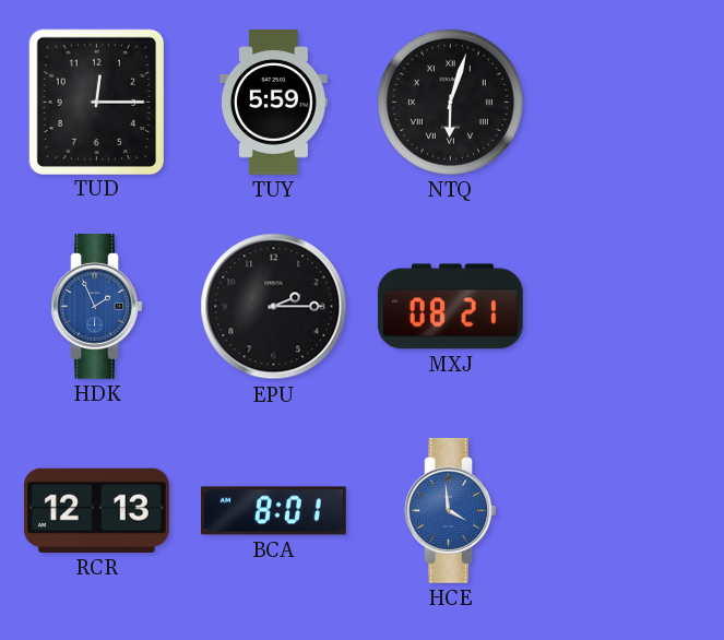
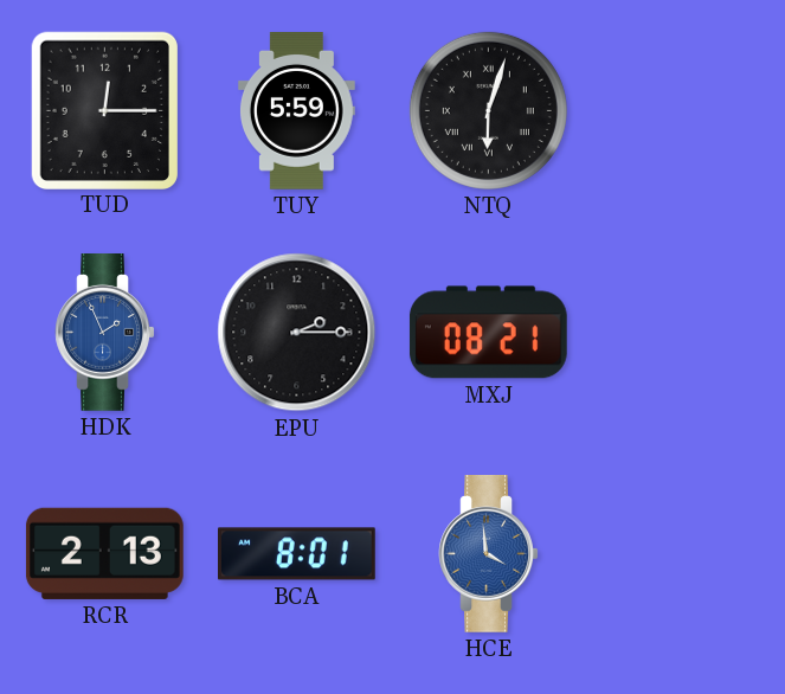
RCR: 12:13 -> 2:13
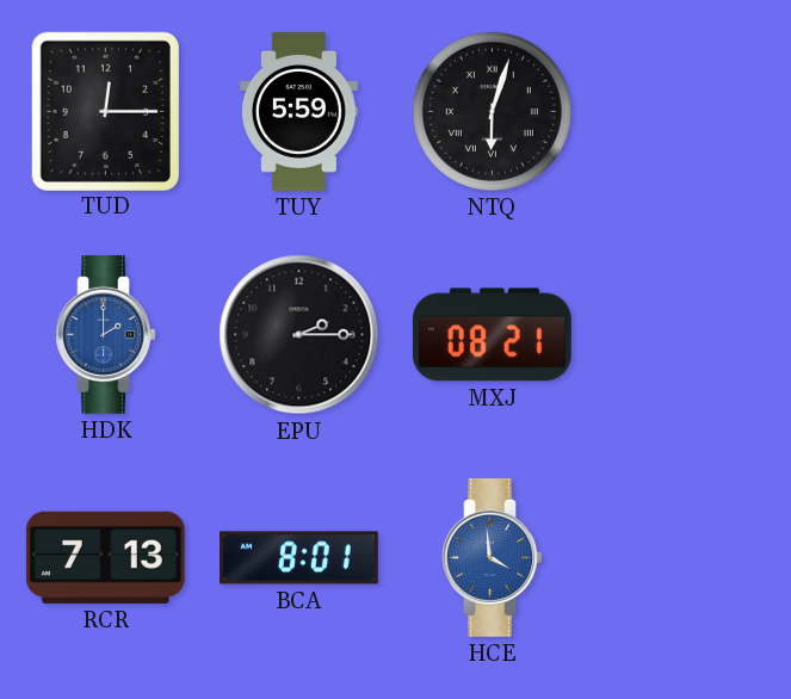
HDK: 1:56 -> 2:00
RCR: 2:13 -> 7:13
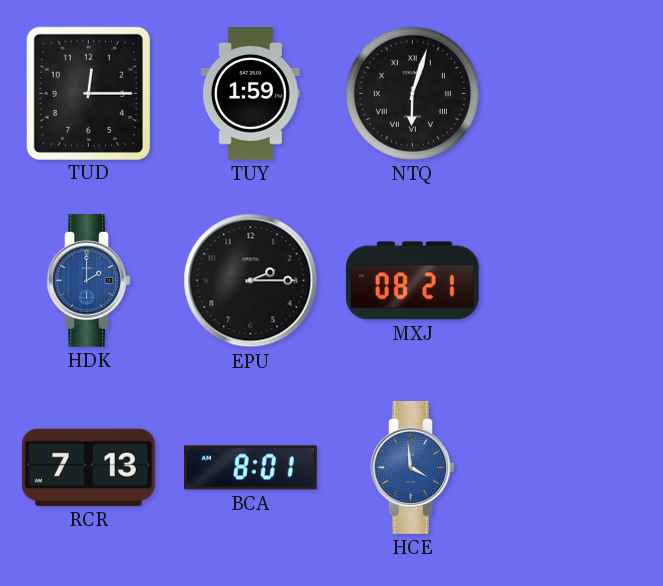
TUY: 5:59 -> 1:59
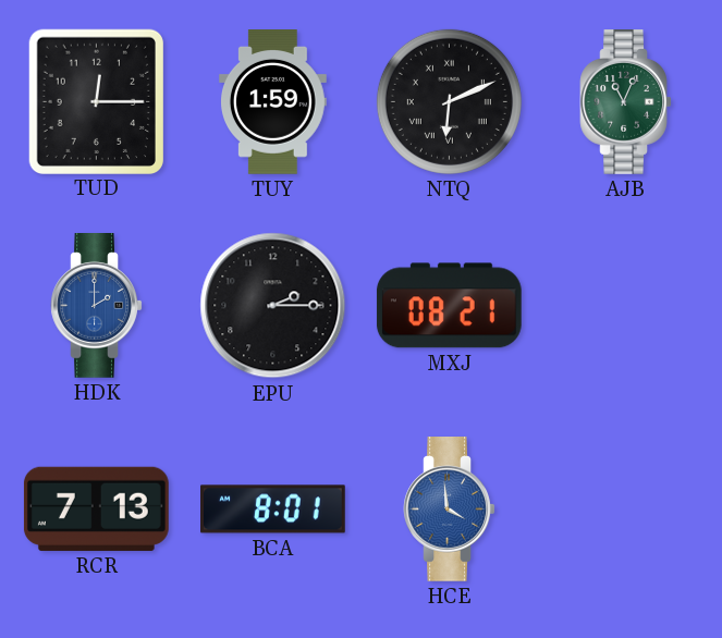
NTQ: 6:03 -> 6:11
AJB: none -> 11:04
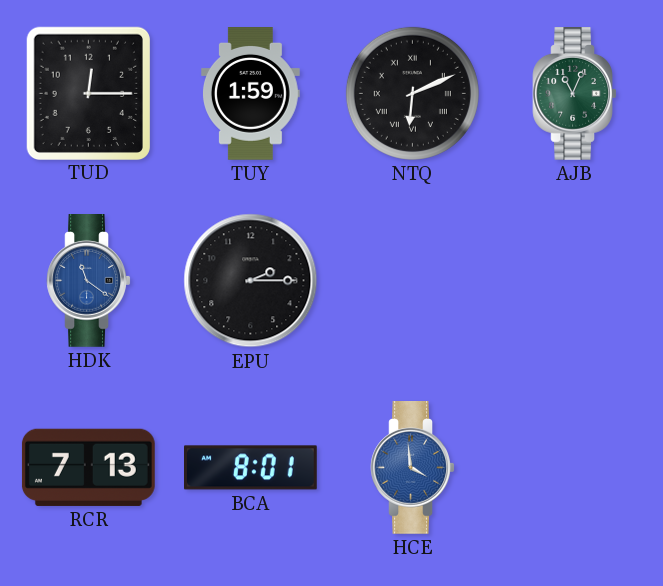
HDK: 2:00 -> 11:21
MXJ: 08:21 -> none
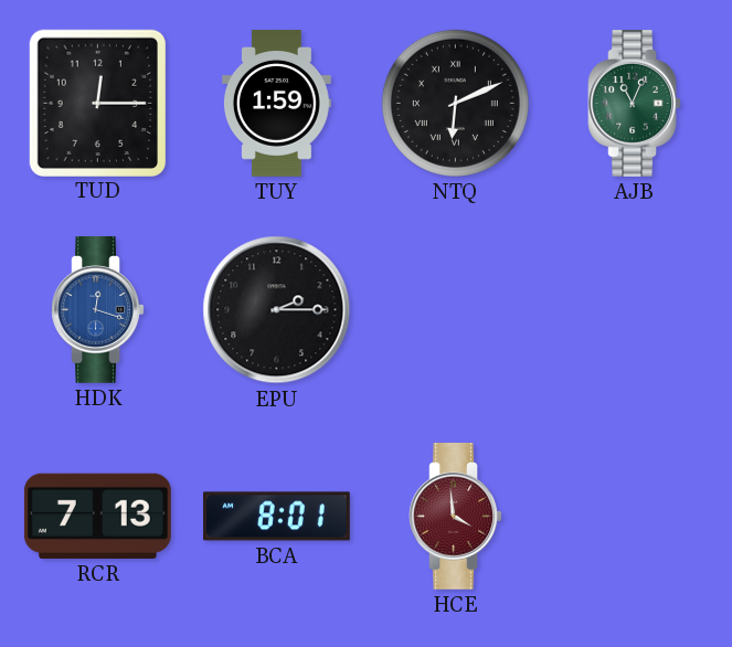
HDK: 11:21 -> 12:18
HCE dial: blue -> burgundy
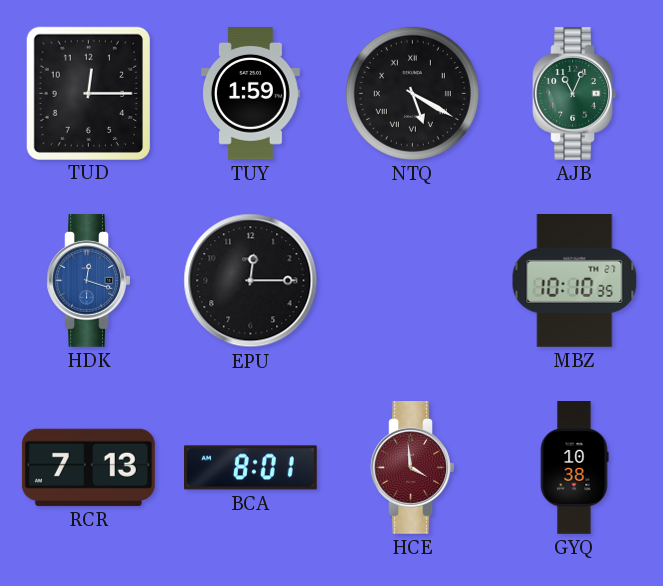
NTQ: 6:11 -> 5:20
EPU: 2:15 -> 12:15
MBZ: none -> 10:10
GYQ: none -> 10:38
